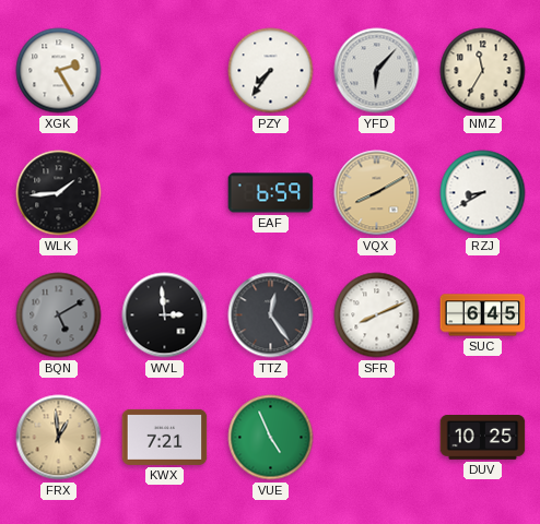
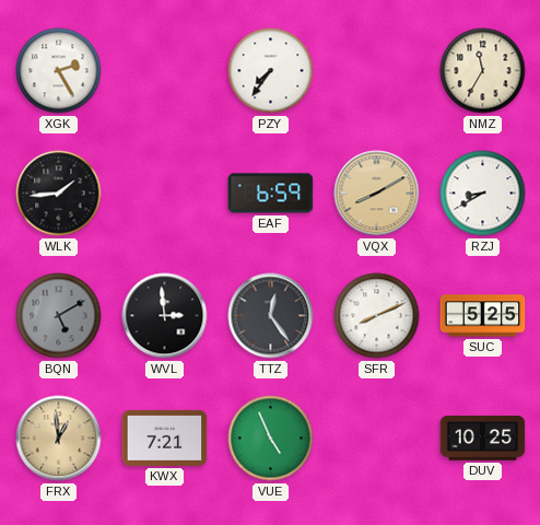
YFD: 6:07 -> none
SUC: 6:45 -> 5:25
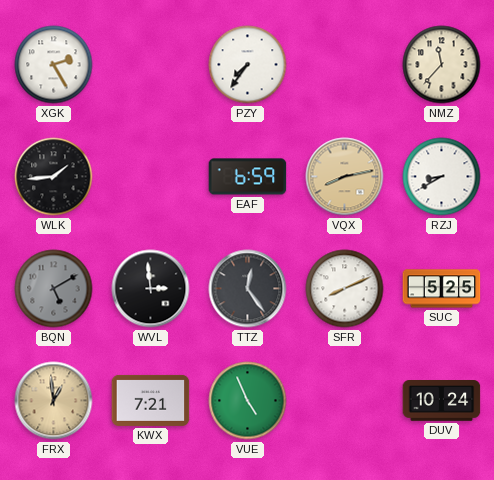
NMZ: 11:35 -> 11:37
VQX: 8:10 -> 8:13
DUV: 10:25 -> 10:24
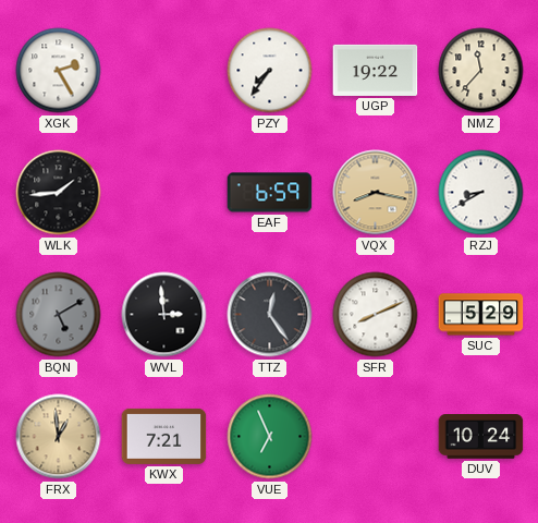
UGP: none -> 19:22
VQX: 8:13 -> 8:17
SUC: 5:25 -> 5:29
VUE: 4:56 -> 6:56
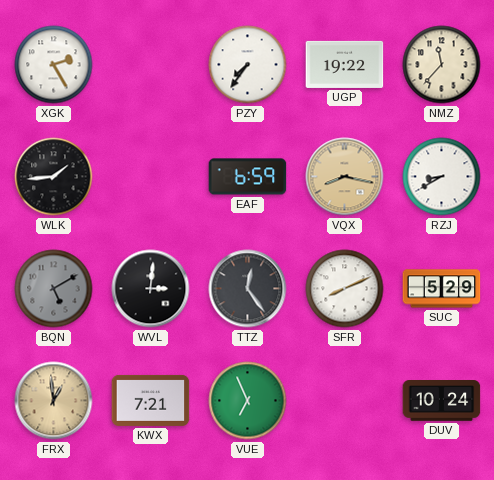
WVL: 2:59 -> 3:01
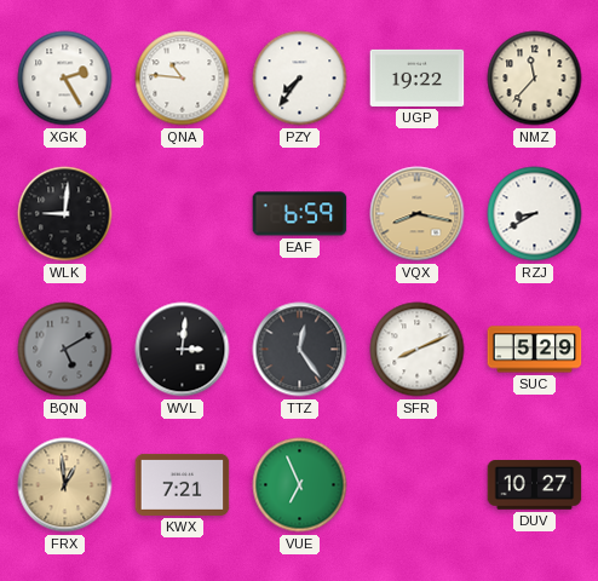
QNA: none -> 10:46
WLK: 1:44 -> 9:01
DUV: 10:24 -> 10:27
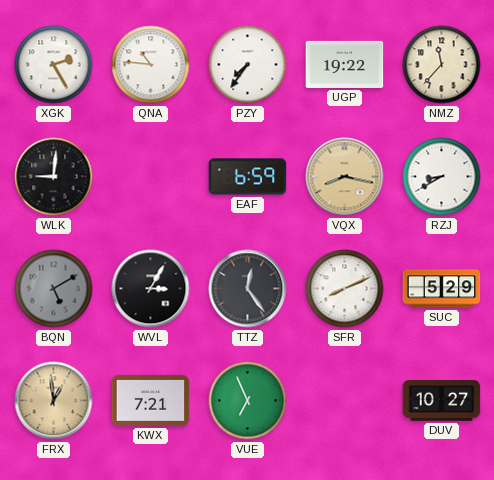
WVL: 3:01 -> 3:05
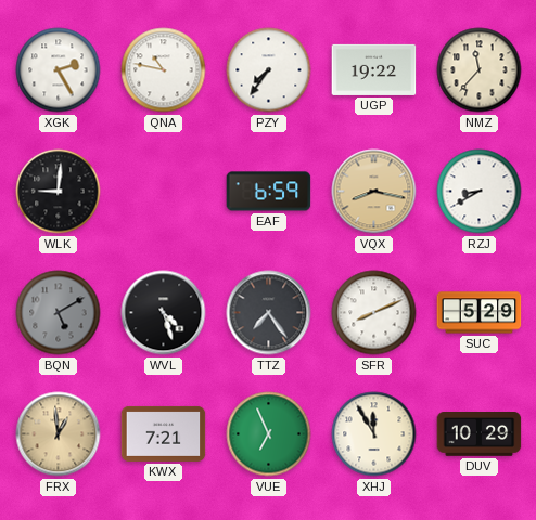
QNA: 10:46 -> 10:47
WVL: 3:05 -> 4:27
TTZ: 12:24 -> 7:24
XHJ: none -> 11:55
DUV: 10:27 -> 10:29
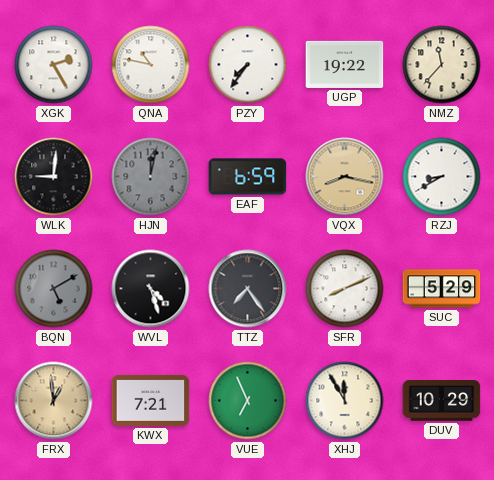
HJN: none -> 12:02
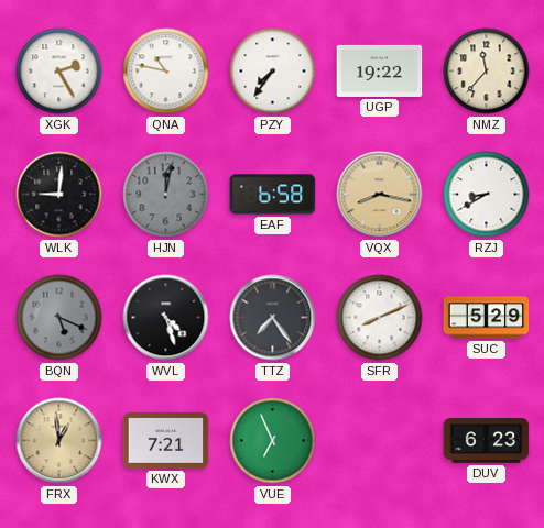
EAF: 6:59 -> 6:58
BQN: 5:10 -> 5:19
XHJ: 11:55 -> none
DUV: 10:29 -> 6:23
